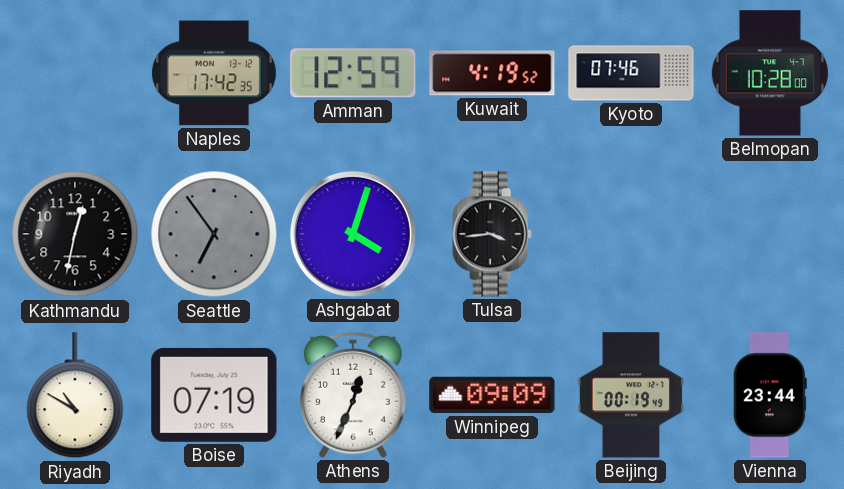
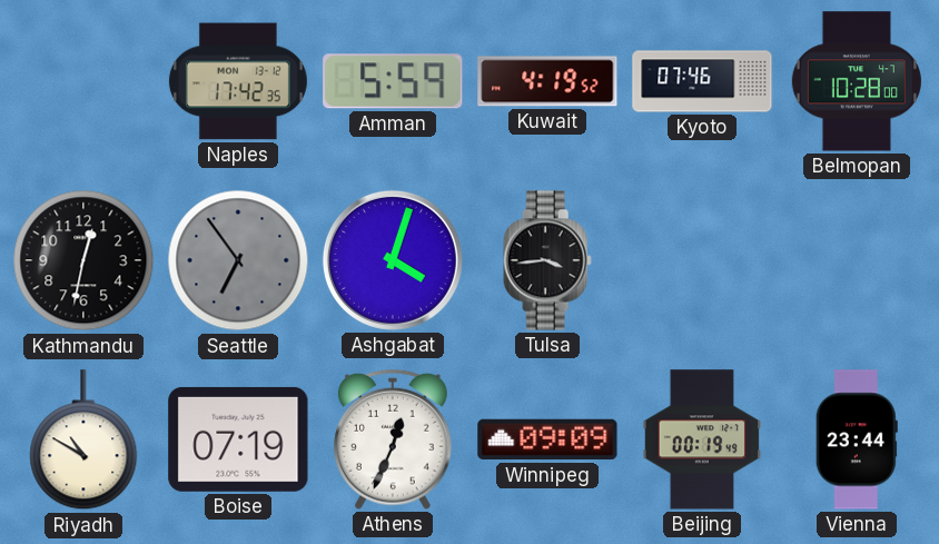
Amman: 12:59 -> 5:59
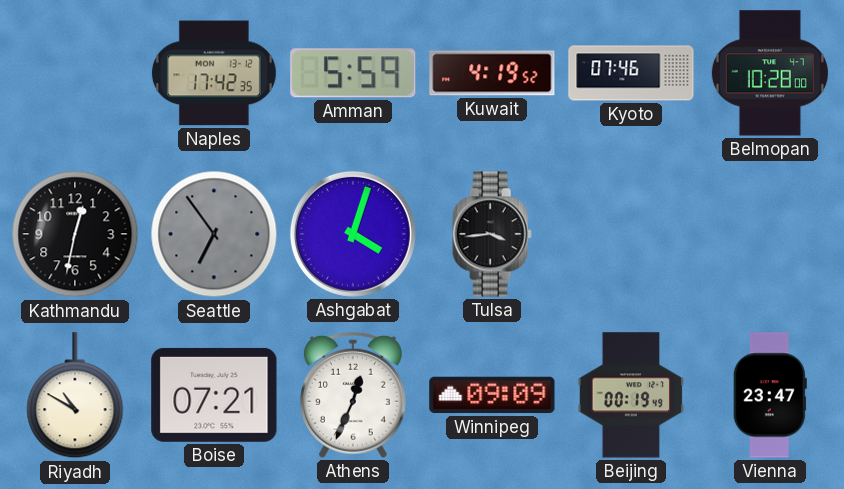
Boise: 07:19 -> 07:21
Vienna: 23:44 -> 23:47
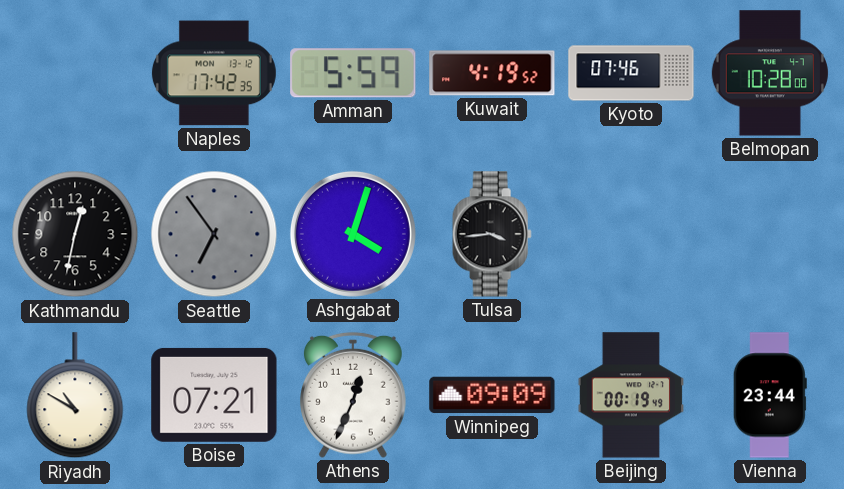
Vienna: 23:47 -> 23:44
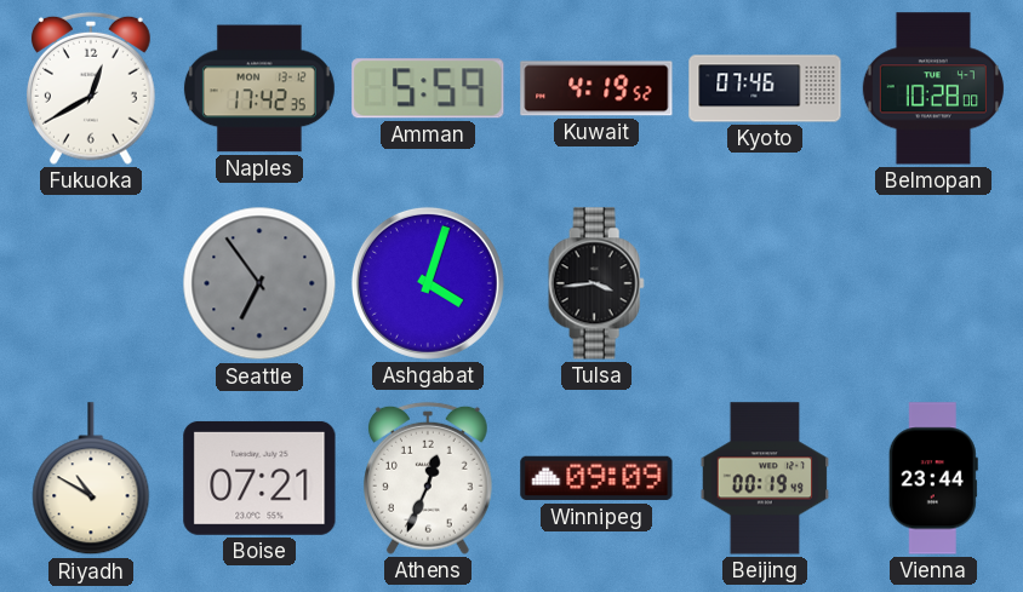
Fukuoka: none -> 12:40
Kathmandu: 12:32 -> none
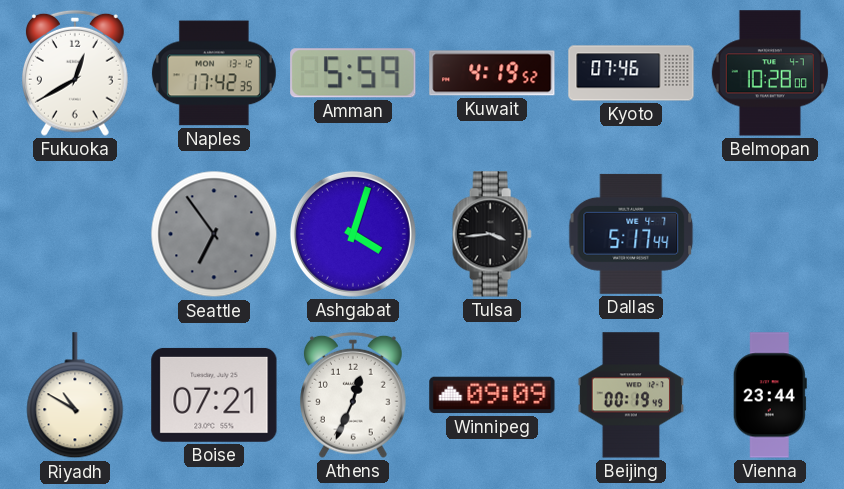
Dallas: none -> 5:17
